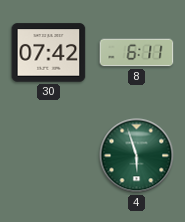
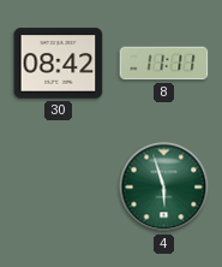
30: 07:42 -> 08:42
8: 6:11 -> 11:11
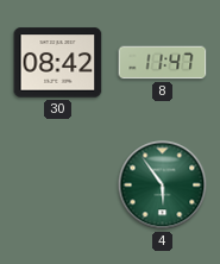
8: 11:11 -> 11:47
4: 5:57 -> 5:54
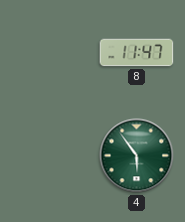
30: 08:42 -> none
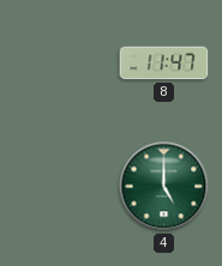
4: 5:54 -> 5:00
